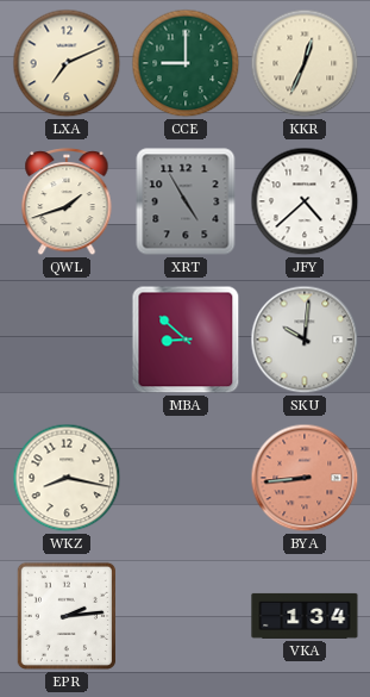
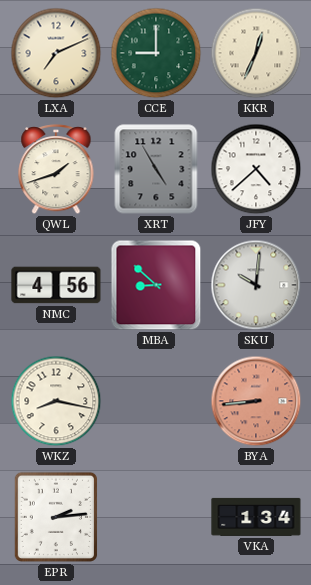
NMC: none -> 4:56
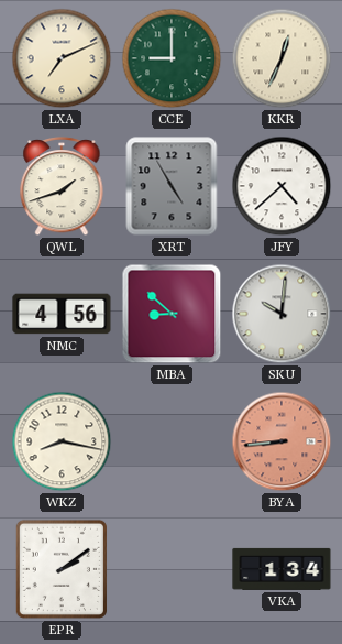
EPR: 2:14 -> 2:09
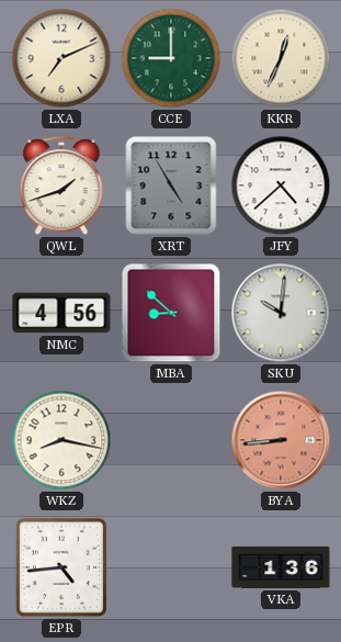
EPR: 2:09 -> 4:44
VKA: 1:34 -> 1:36
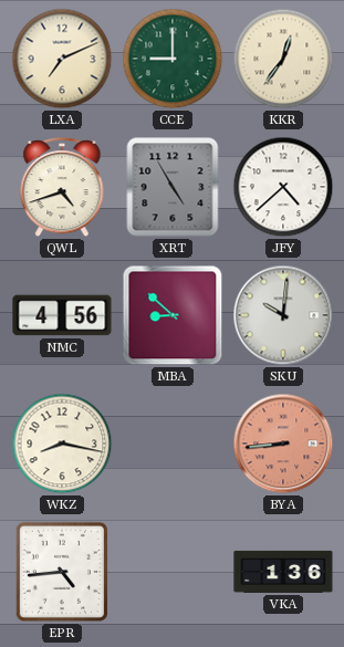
KKR: 12:34 -> 12:36
QWL: 1:42 -> 4:42
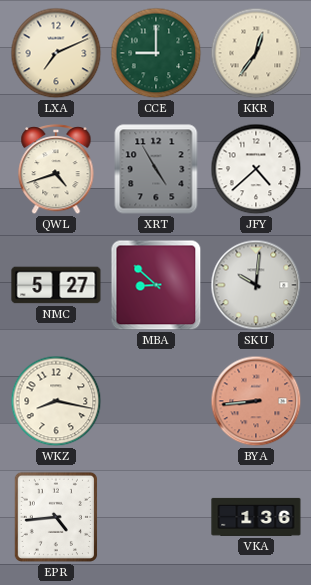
NMC: 4:56 -> 5:27
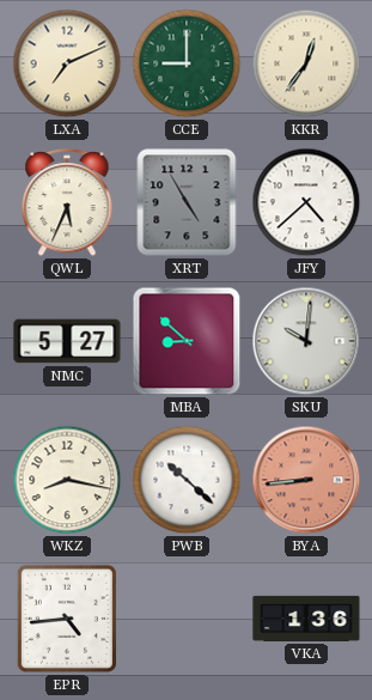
QWL: 4:42 -> 5:34
PWB: none -> 10:22
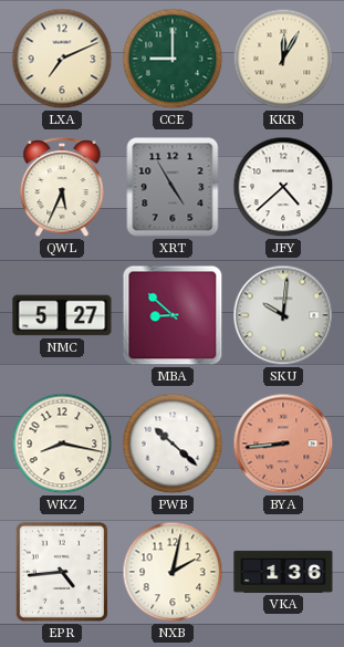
KKR: 12:36 -> 12:05
NXB: none -> 2:02
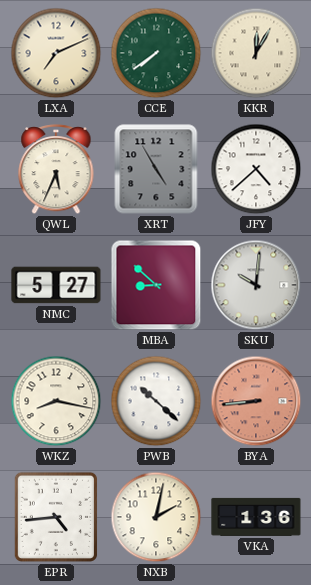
CCE: 9:00 -> 7:39
